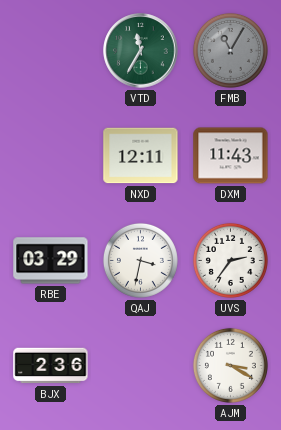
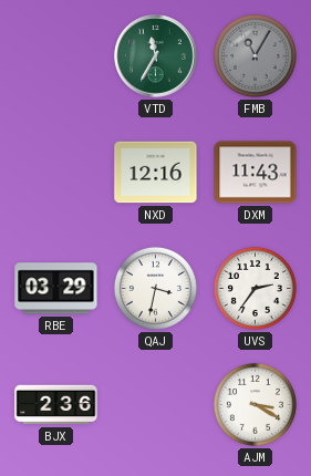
NXD: 12:11 -> 12:16
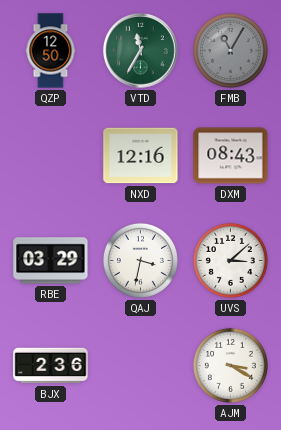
QZP: none -> 12:50
DXM: 11:43 -> 08:43
UVS: 2:36 -> 3:08
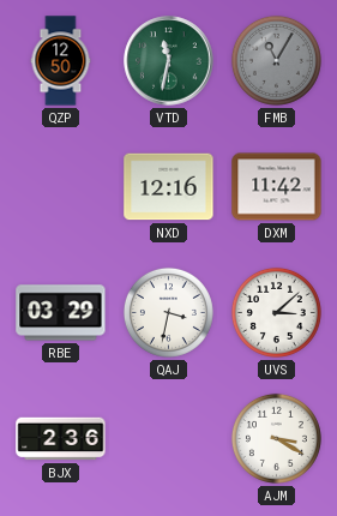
VTD: 11:35 -> 11:32
DXM: 08:43 -> 11:42
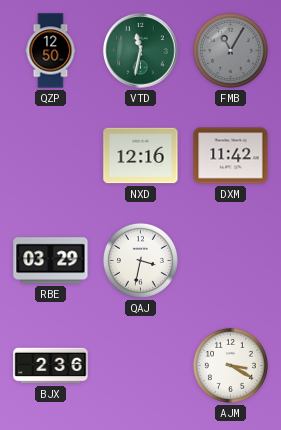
UVS: 3:08 -> none
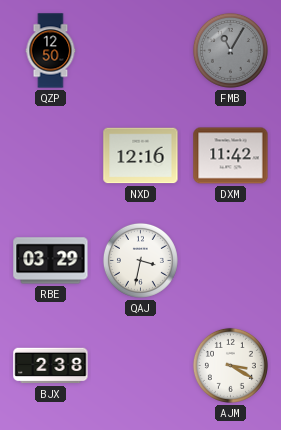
VTD: 11:32 -> none
BJX: 2:36 -> 2:38
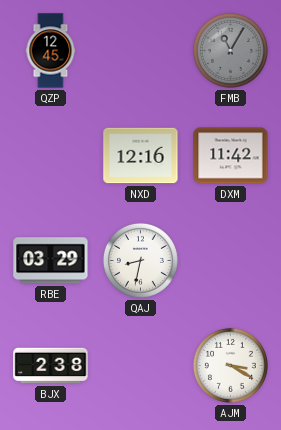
QZP: 12:50 -> 12:45
QAJ: 3:32 -> 8:32
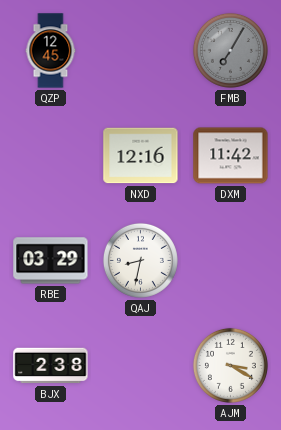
FMB: 11:05 -> 7:05
